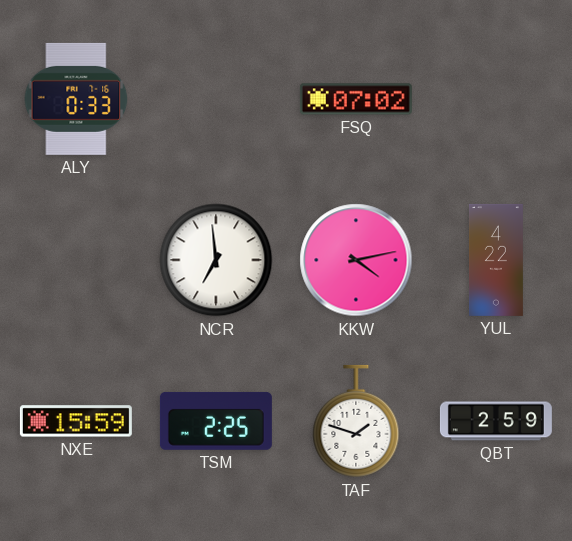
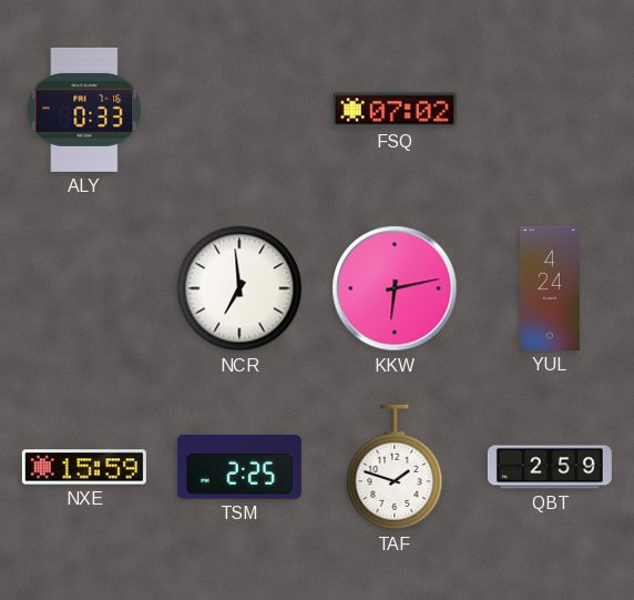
KKW: 4:13 -> 6:13
YUL: 4:22 -> 4:24
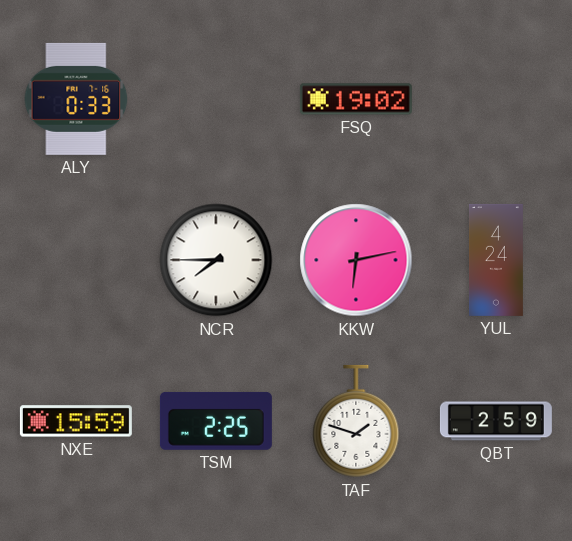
FSQ: 07:02 -> 19:02
NCR: 6:59 -> 7:45
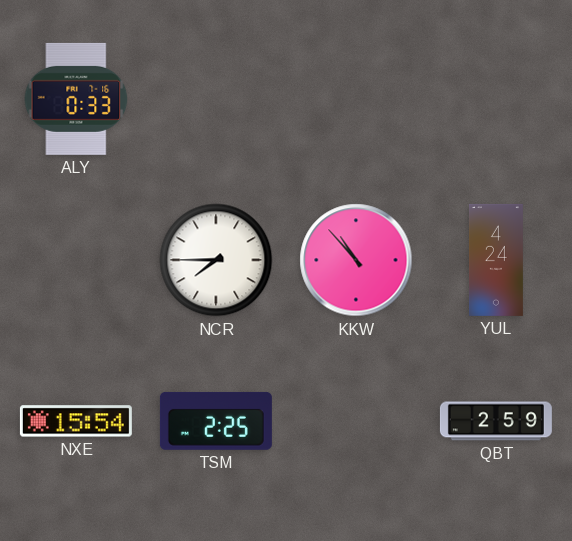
FSQ: 19:02 -> none
KKW: 6:13 -> 10:53
NXE: 15:59 -> 15:54
TAF: 1:48 -> none
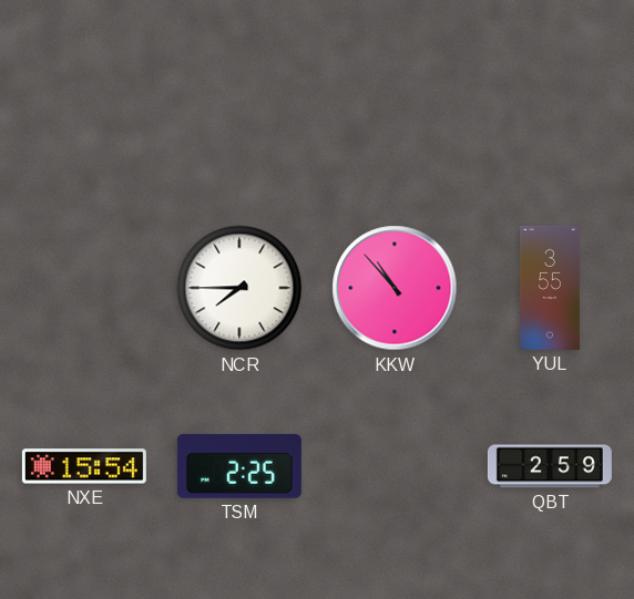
ALY: 0:33 -> none
YUL: 4:24 -> 3:55
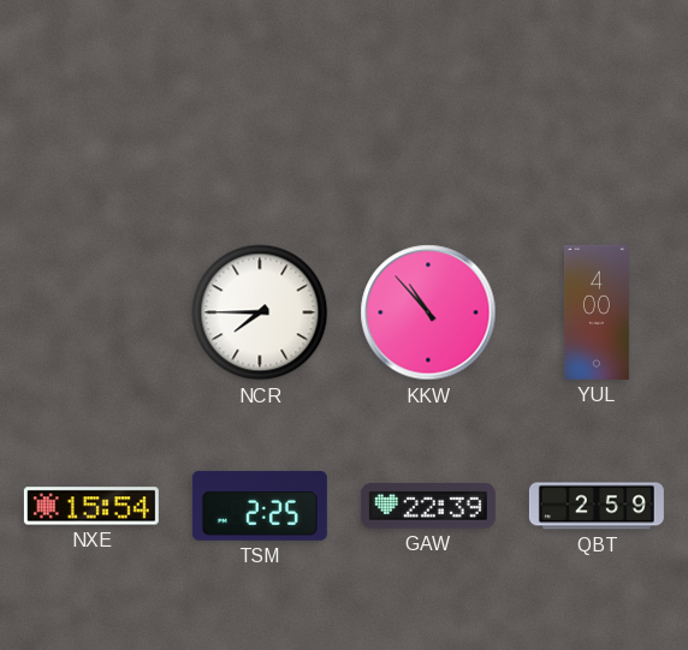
YUL: 3:55 -> 4:00
GAW: none -> 22:39
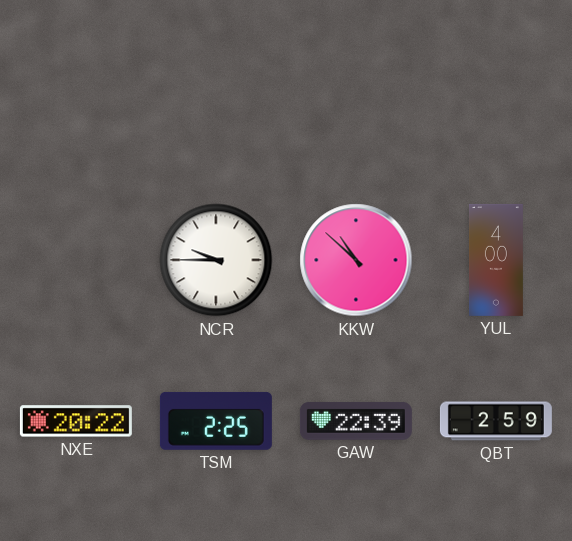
NCR: 7:45 -> 9:45
KKW: 10:53 -> 10:52
NXE: 15:54 -> 20:22
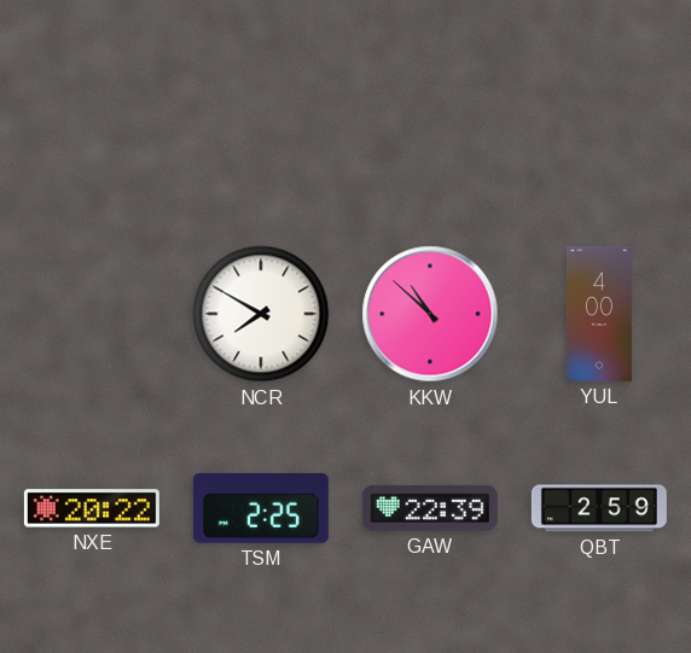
NCR: 9:45 -> 7:50
